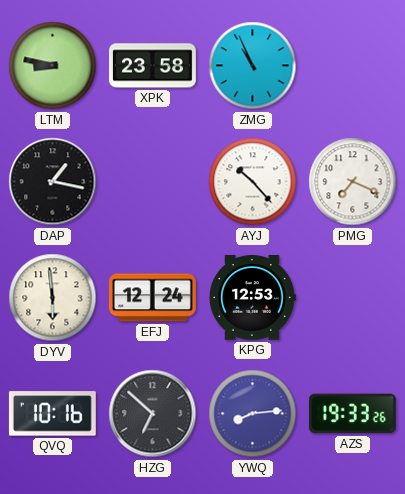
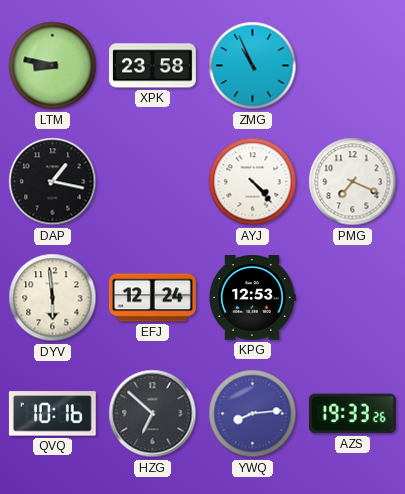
AYJ: 10:23 -> 4:23
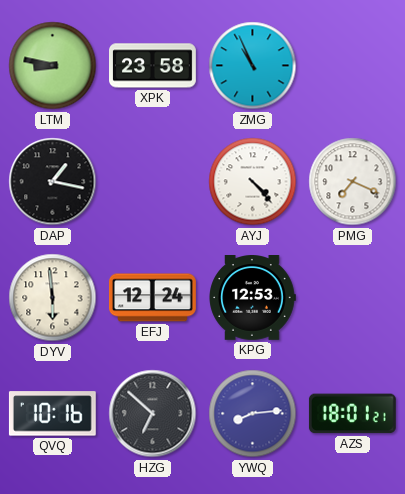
AZS: 19:33 -> 18:01
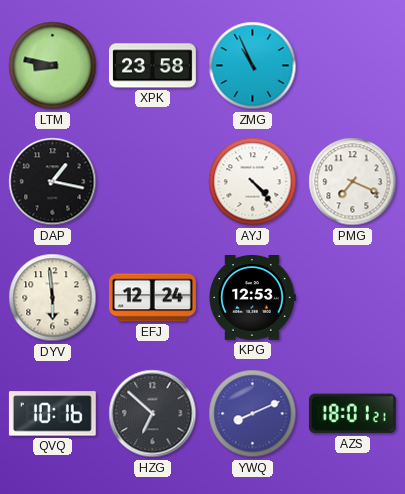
YWQ: 8:14 -> 8:11
